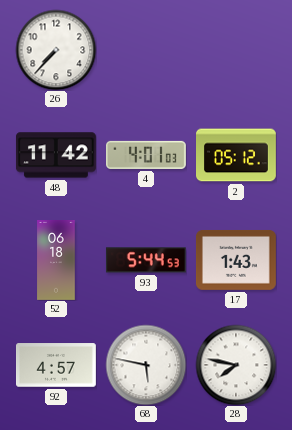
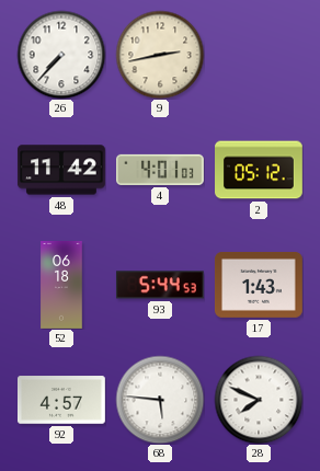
9: none -> 2:43
68: 5:47 -> 5:46
28: 7:47 -> 7:49
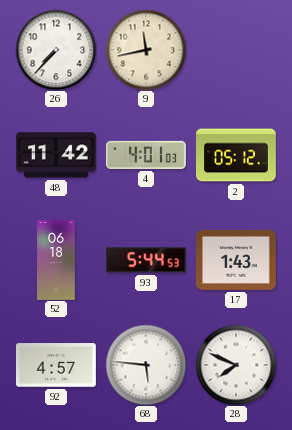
9: 2:43 -> 11:43
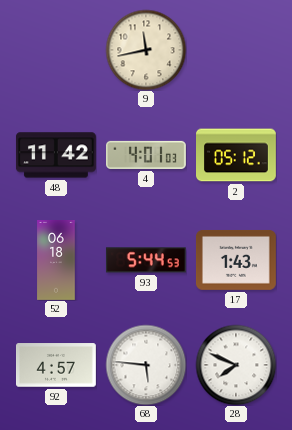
26: 7:37 -> none
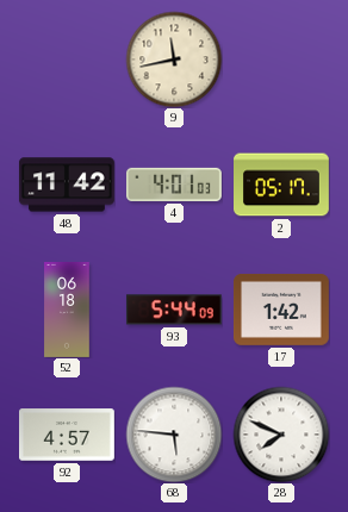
2: 05:12 -> 05:17
93: 5:44:53 -> 5:44:09
17: 1:43 -> 1:42
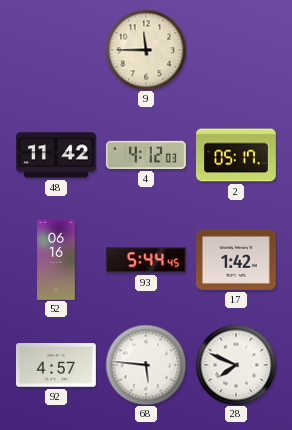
9: 11:43 -> 11:45
4: 4:01 -> 4:12
52: 06:18 -> 06:16
93: 5:44:09 -> 5:44:45
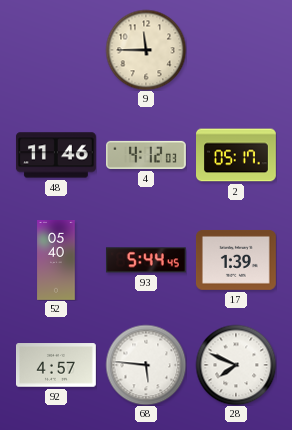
48: 11:42 -> 11:46
52: 06:16 -> 05:40
17: 1:42 -> 1:39
